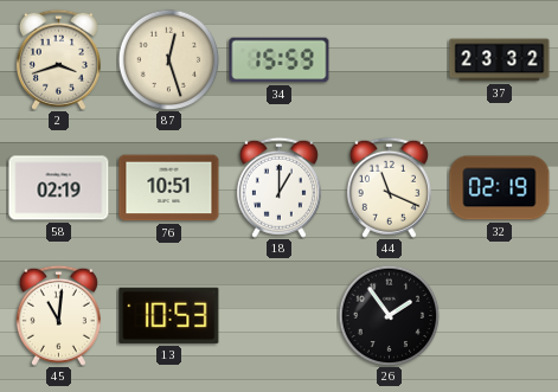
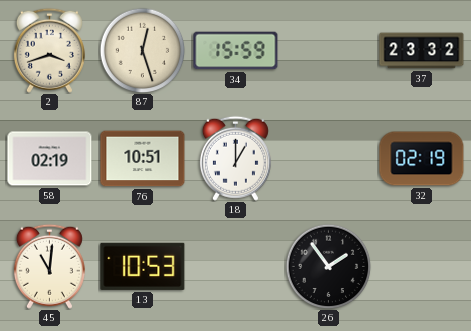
44: 11:19 -> none
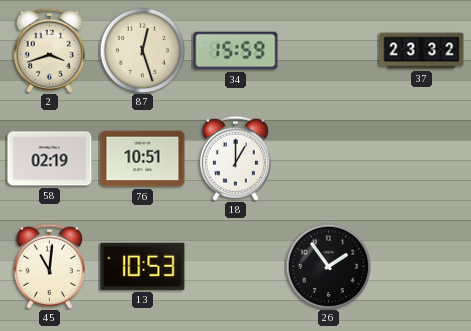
32: 02:19 -> none
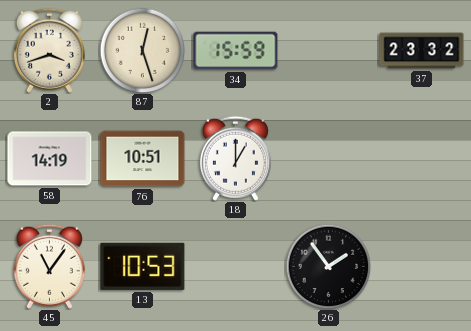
58: 02:19 -> 14:19
45: 11:01 -> 11:06
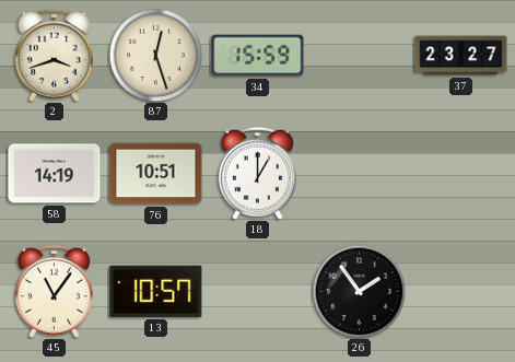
37: 23:32 -> 23:27
13: 10:53 -> 10:57
